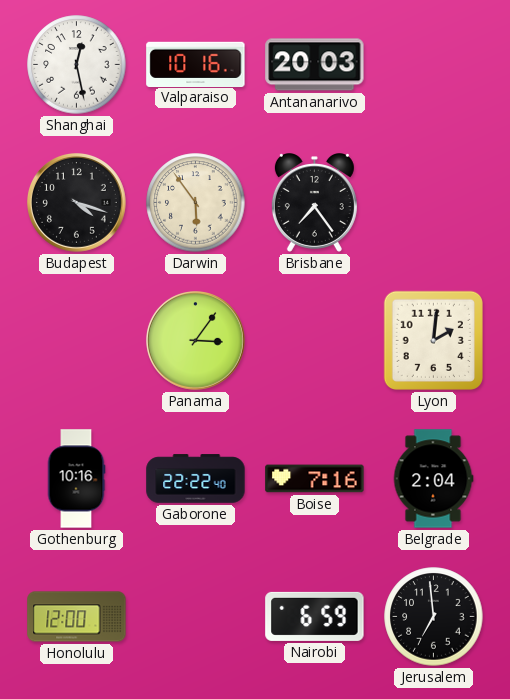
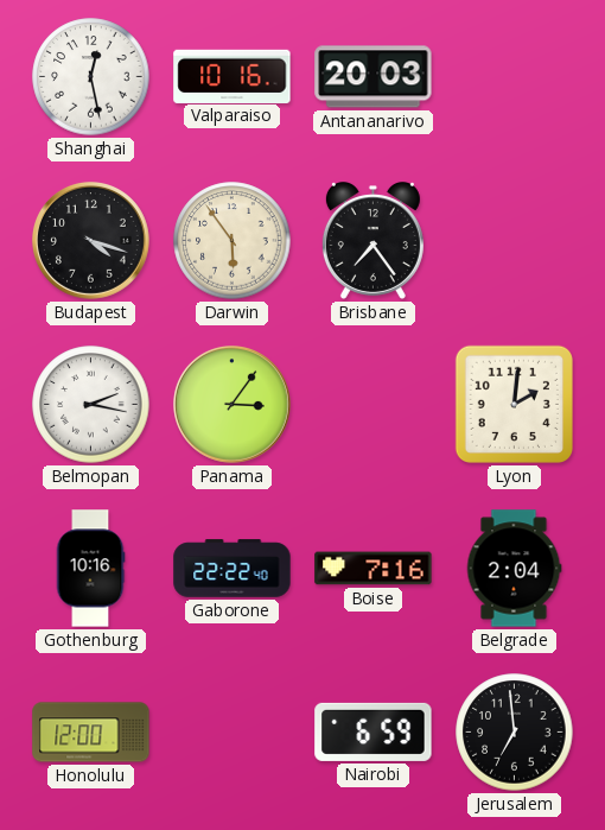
Belmopan: none -> 2:17
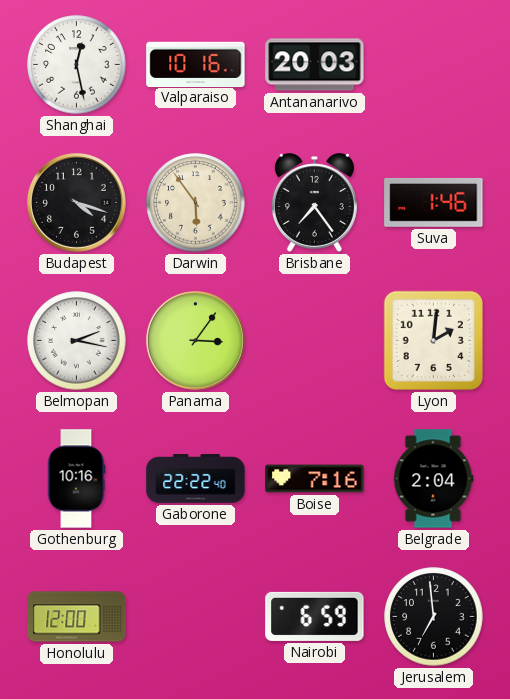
Suva: none -> 1:46
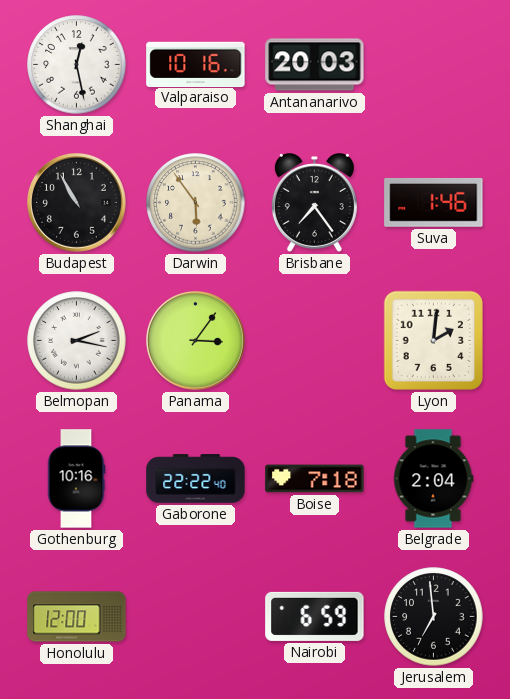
Budapest: 4:18 -> 10:55
Boise: 7:16 -> 7:18
